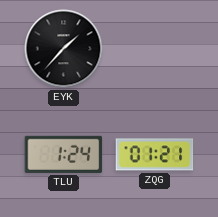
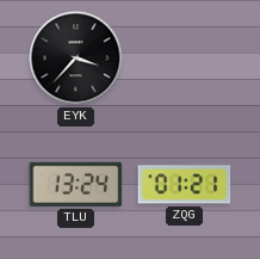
EYK: 1:37 -> 3:37
TLU: 1:24 -> 13:24
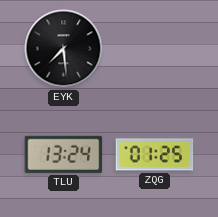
EYK: 3:37 -> 7:29
ZQG: 01:21 -> 01:25
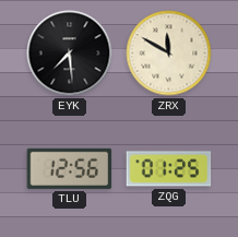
ZRX: none -> 11:50
TLU: 13:24 -> 12:56
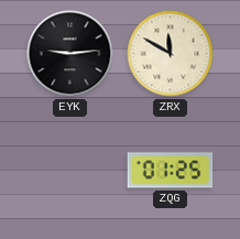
EYK: 7:29 -> 9:14
TLU: 12:56 -> none
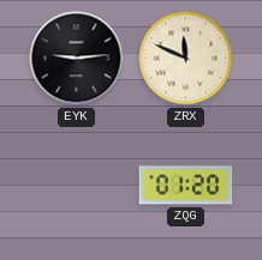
ZRX: 11:50 -> 11:49
ZQG: 01:25 -> 01:20
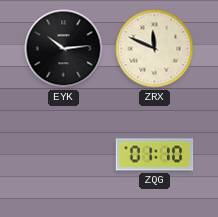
EYK: 9:14 -> 10:14
ZQG: 01:20 -> 01:10
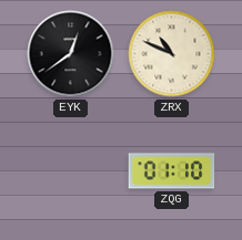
EYK: 10:14 -> 12:39
ZRX: 11:49 -> 10:49
